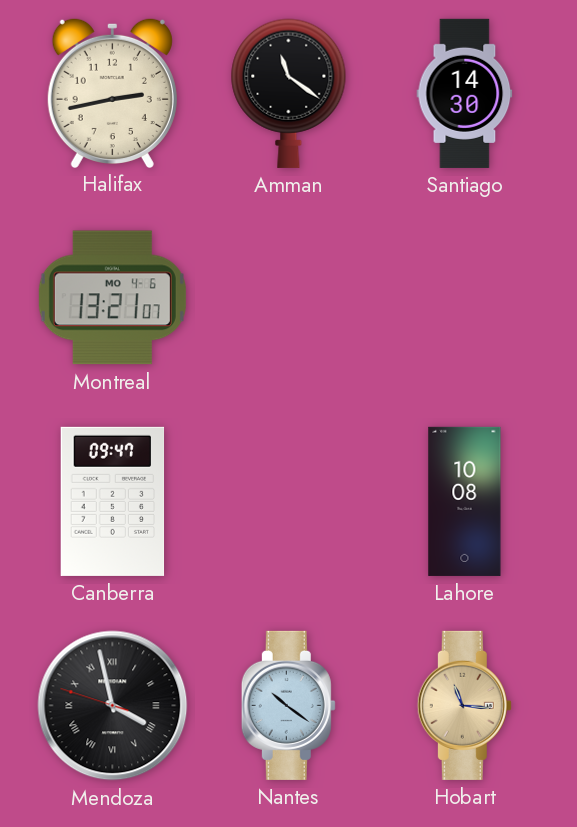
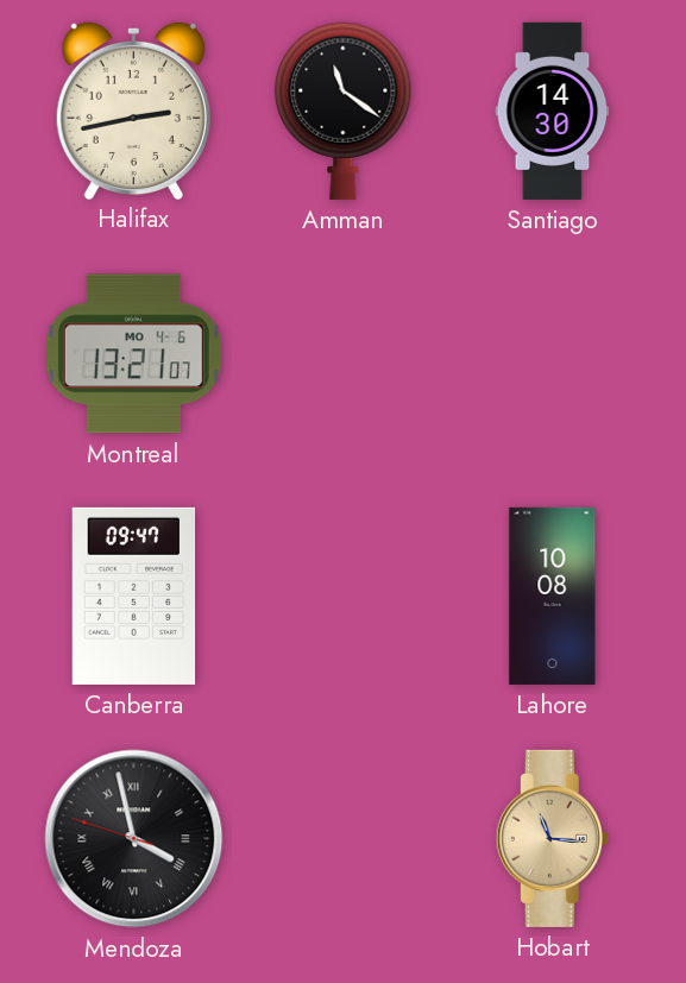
Nantes: 10:21 -> none
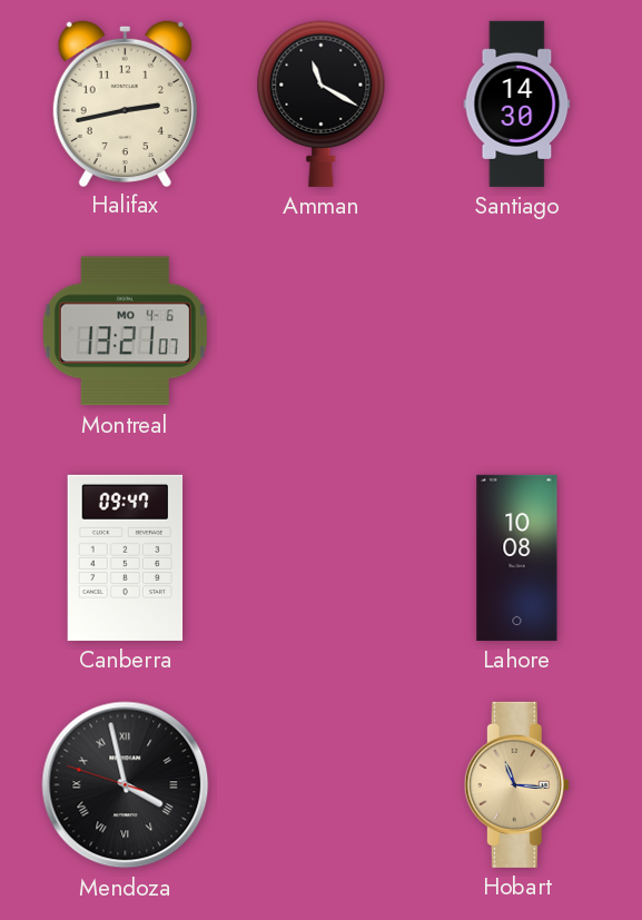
Amman: 11:21 -> 11:20
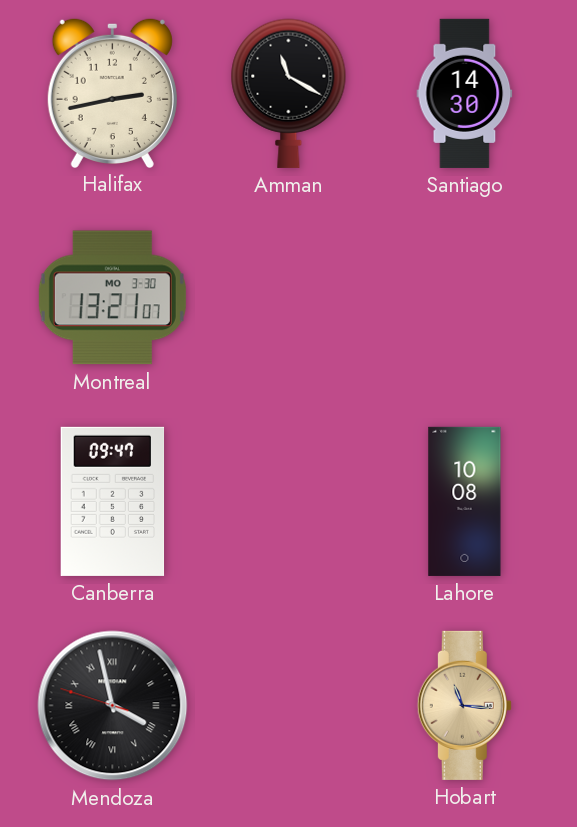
Montreal date: MO 4-6 -> MO 3-30
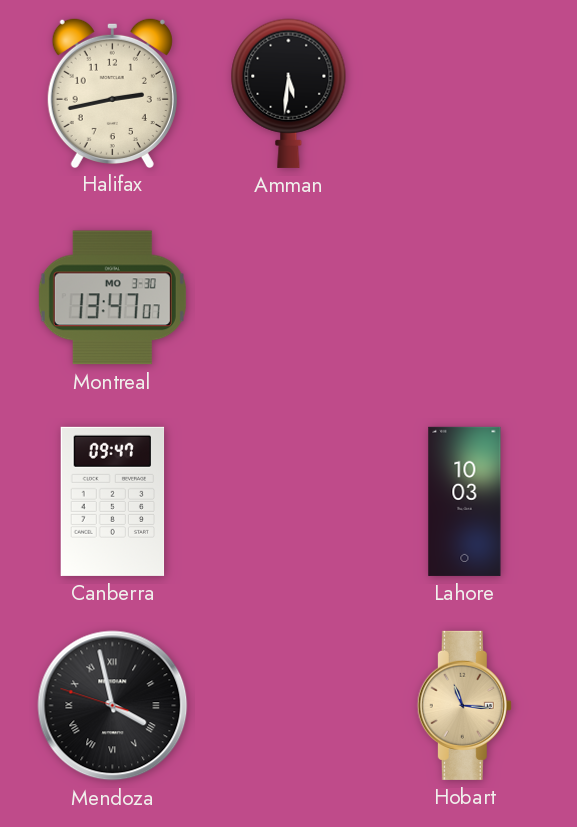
Amman: 11:20 -> 5:31
Santiago: 14:30 -> none
Montreal: 13:21 -> 13:47
Lahore: 10:08 -> 10:03
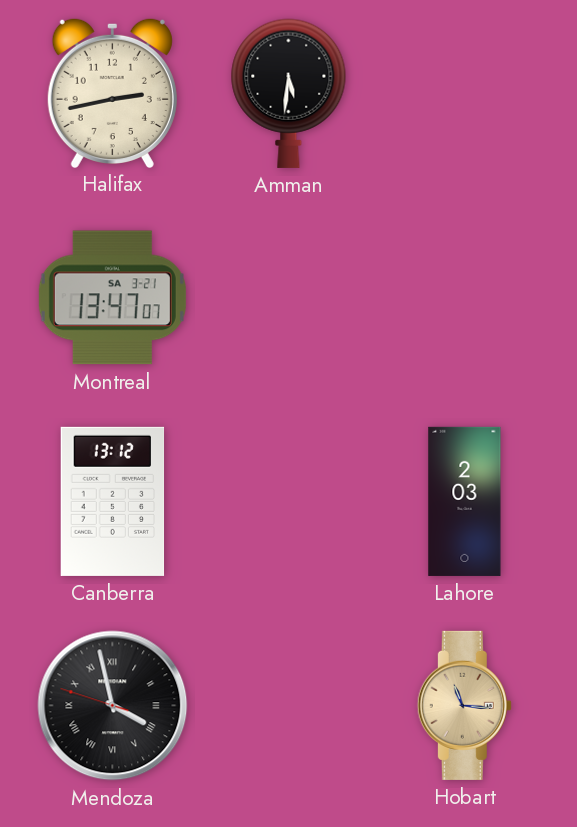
Montreal date: MO 3-30 -> SA 3-21
Canberra: 09:47 -> 13:12
Lahore: 10:03 -> 2:03
